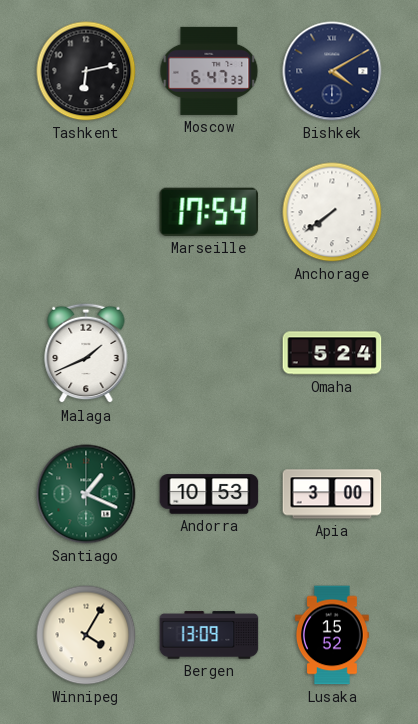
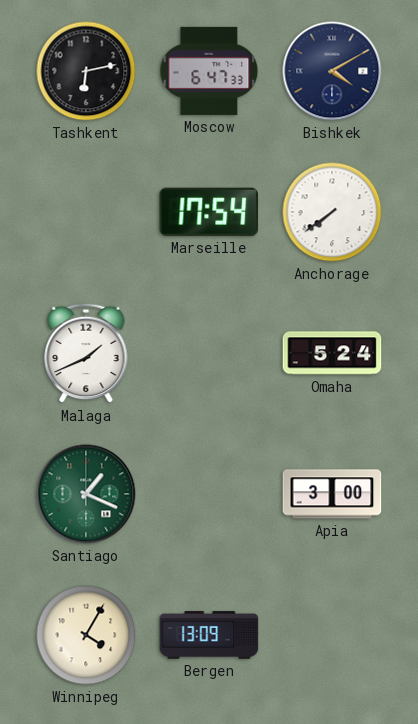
Andorra: 10:53 -> none
Lusaka: 15:52 -> none
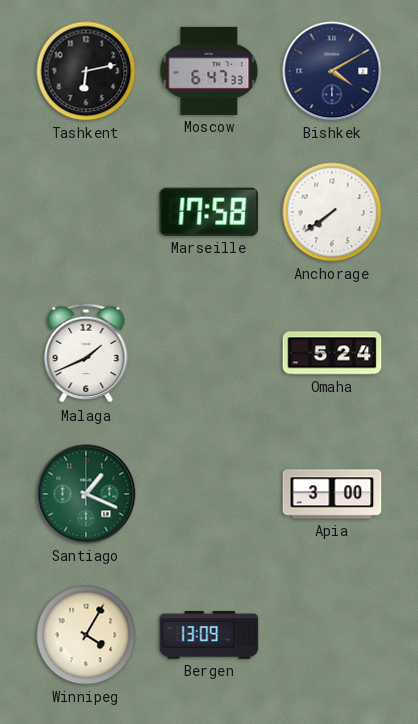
Marseille: 17:54 -> 17:58
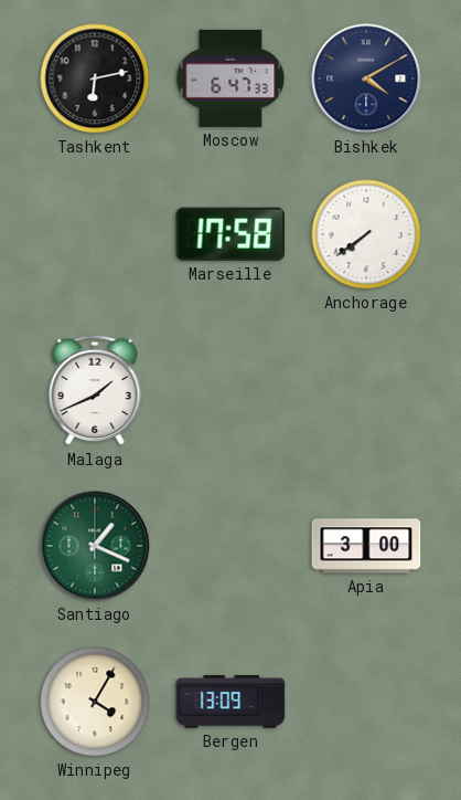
Omaha: 5:24 -> none
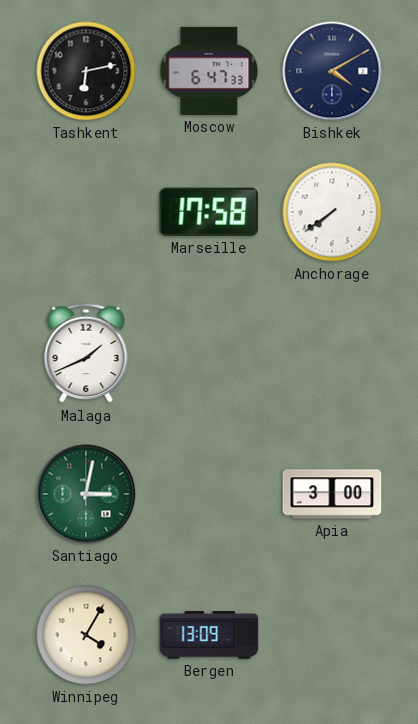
Santiago: 1:19 -> 3:02
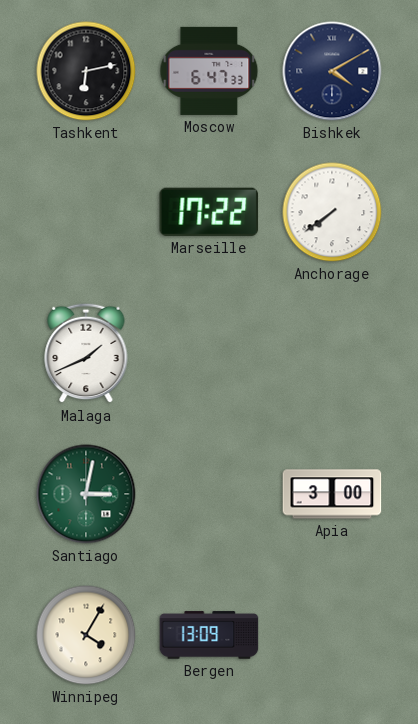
Marseille: 17:58 -> 17:22
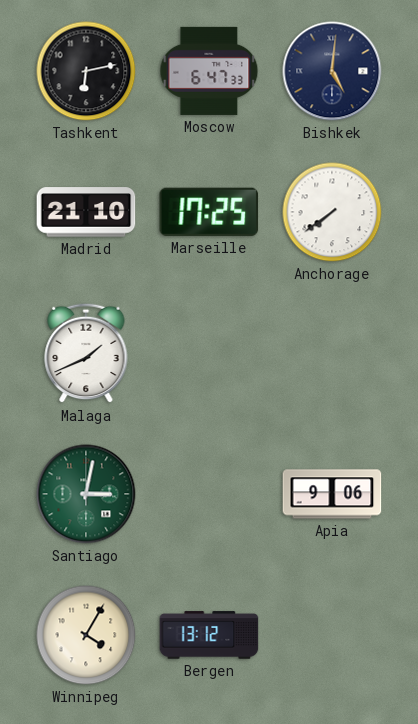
Bishkek: 4:10 -> 5:01
Madrid: none -> 21:10
Marseille: 17:22 -> 17:25
Apia: 3:00 -> 9:06
Bergen: 13:09 -> 13:12
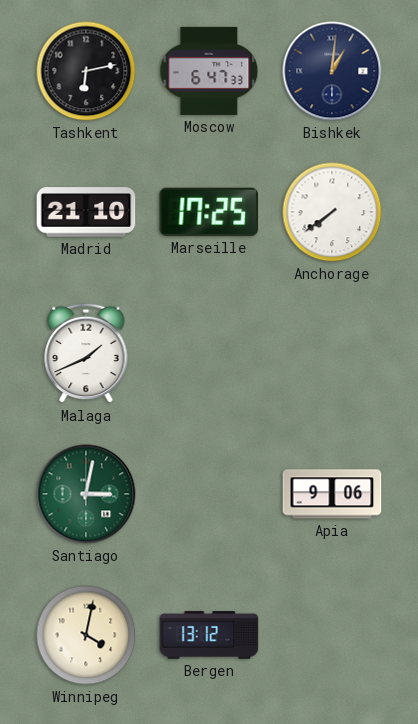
Bishkek: 5:01 -> 1:01
Winnipeg: 4:05 -> 4:02
